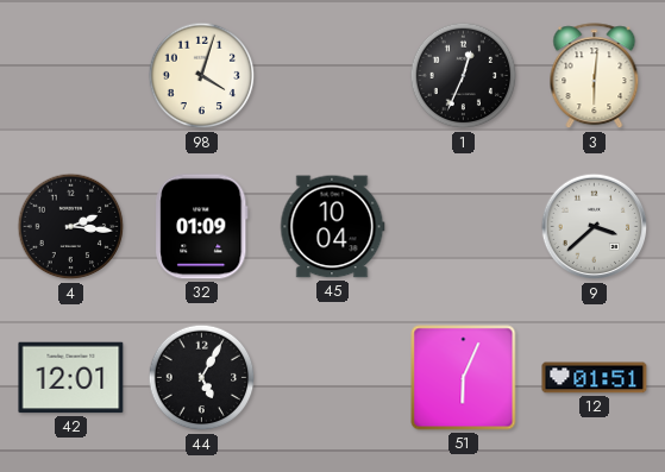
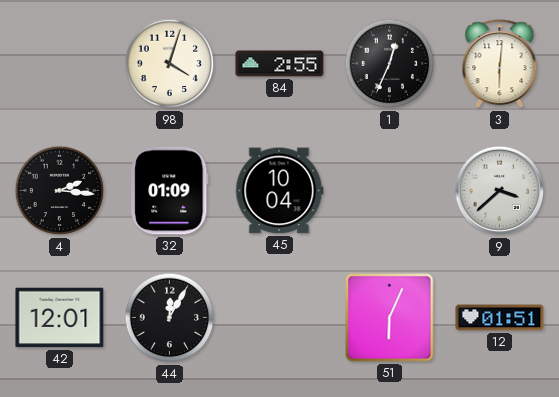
84: none -> 2:55
44: 5:05 -> 12:05
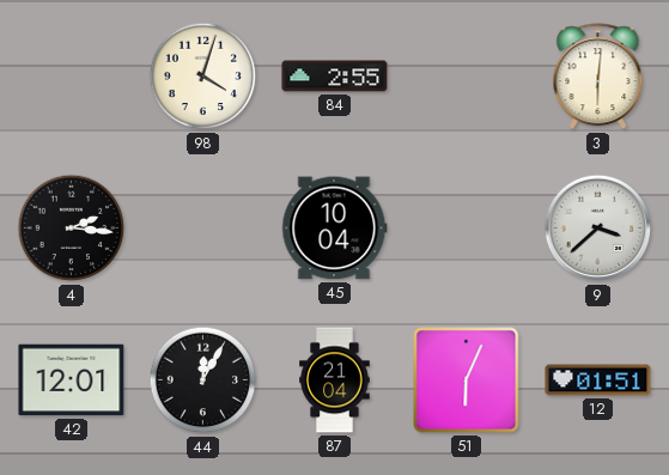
1: 12:34 -> none
32: 01:09 -> none
87: none -> 21:04
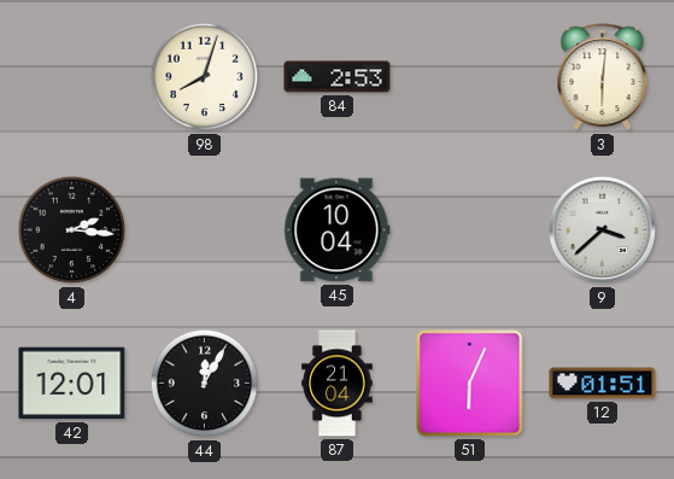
98: 4:03 -> 8:03
84: 2:55 -> 2:53
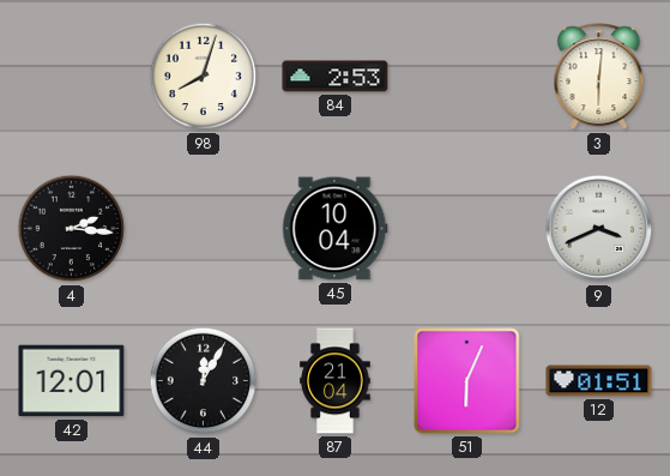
9: 3:38 -> 3:41
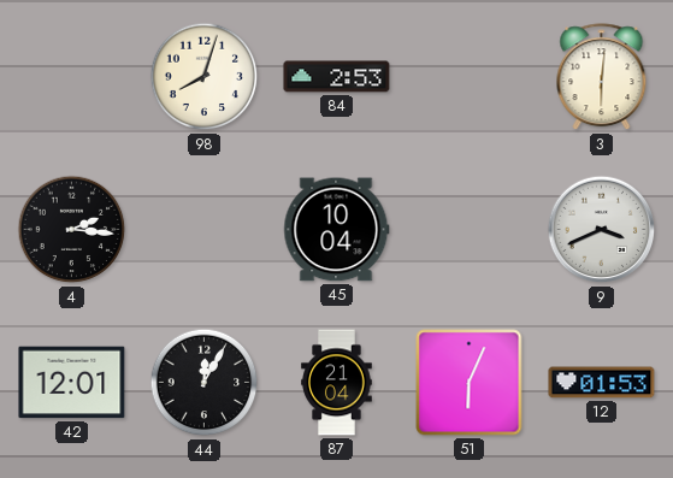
12: 01:51 -> 01:53
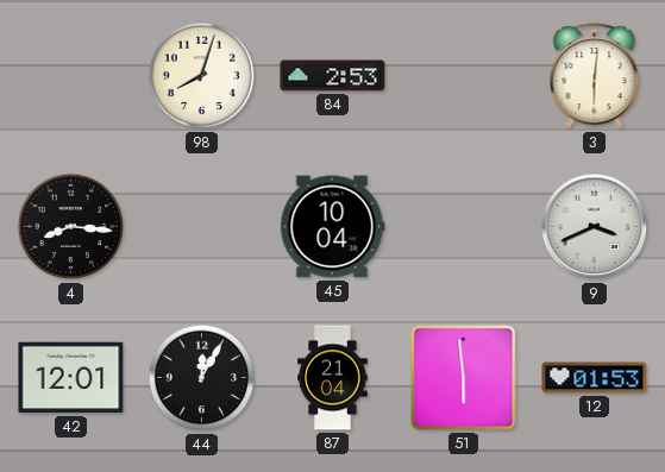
4: 2:16 -> 8:16
51: 6:04 -> 5:59
